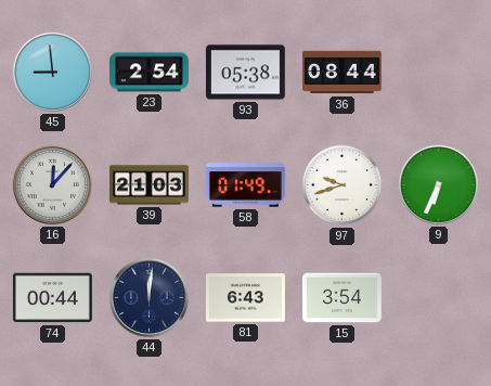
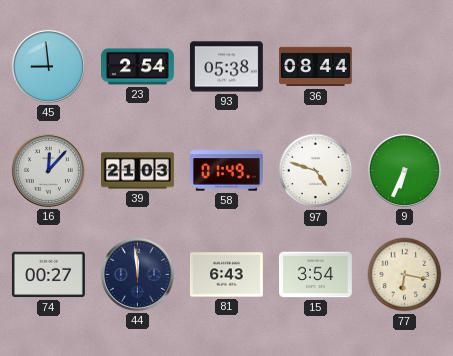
97: 9:42 -> 4:48
74: 00:44 -> 00:27
44: 12:01 -> 11:59
77: none -> 6:17
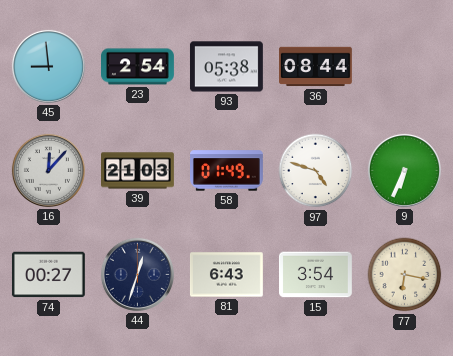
44: 11:59 -> 12:33
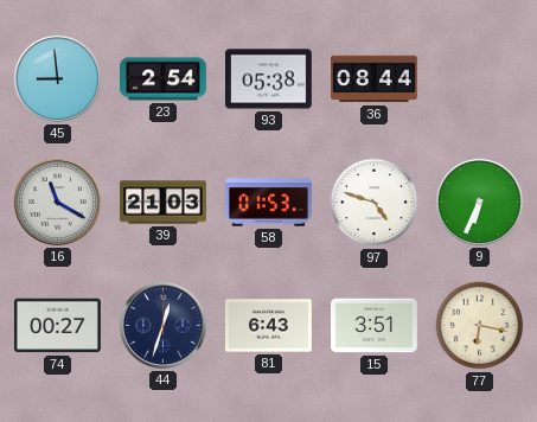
16: 12:07 -> 11:20
58: 01:49 -> 01:53
15: 3:54 -> 3:51
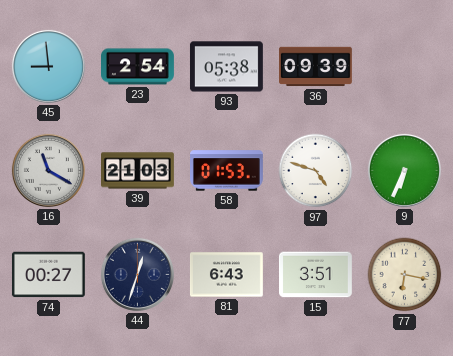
36: 08:44 -> 09:39
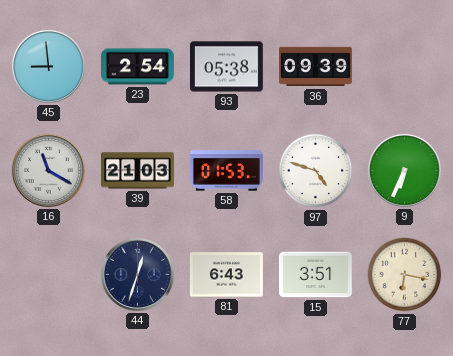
74: 00:27 -> none
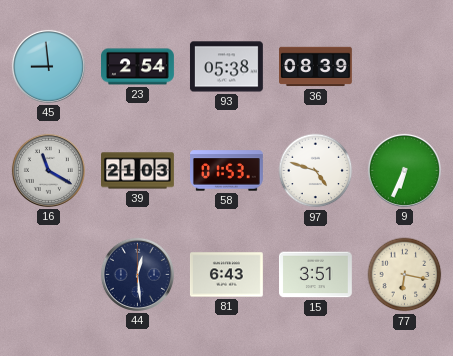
36: 09:39 -> 08:39
44: 12:33 -> 12:29
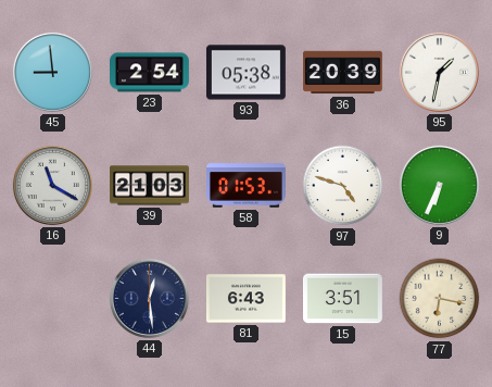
36: 08:39 -> 20:39
95: none -> 1:32
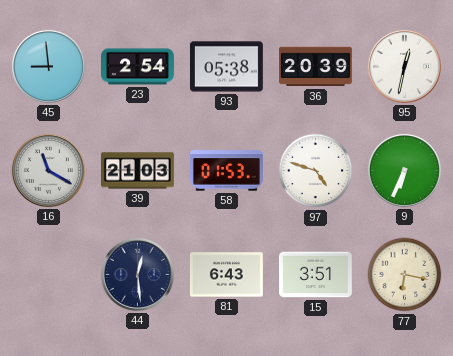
95: 1:32 -> 12:32
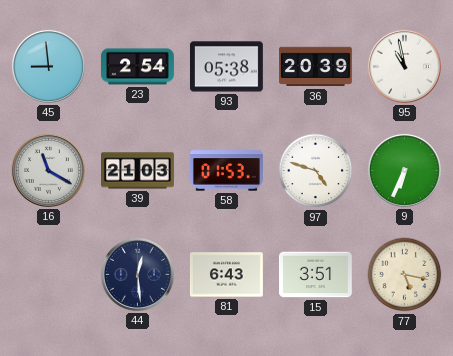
95: 12:32 -> 10:58
77: 6:17 -> 5:17
